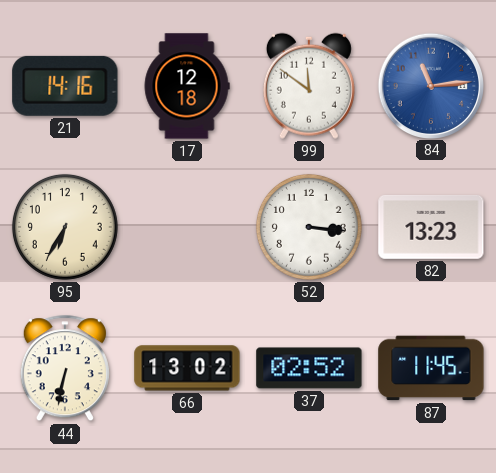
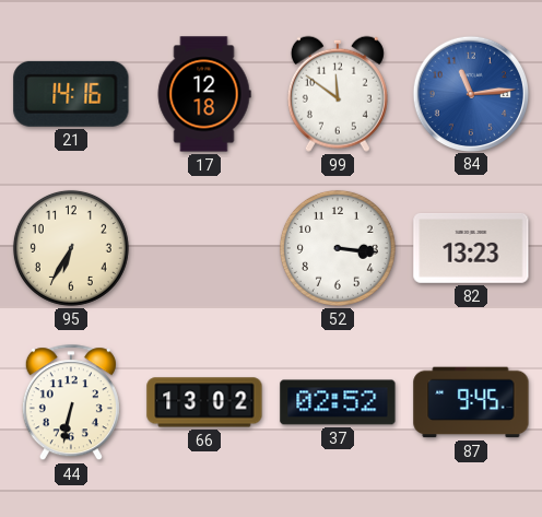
87: 11:45 -> 9:45
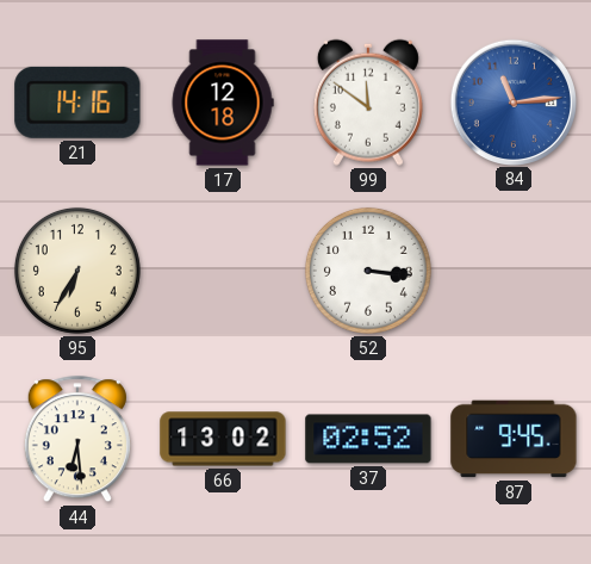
82: 13:23 -> none
44: 6:32 -> 6:29
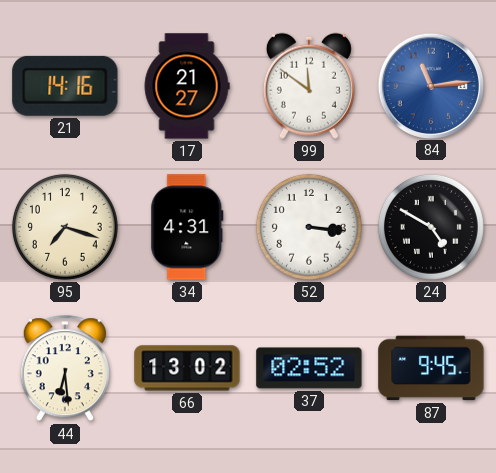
17: 12:18 -> 21:27
95: 6:35 -> 7:18
34: none -> 4:31
24: none -> 4:50
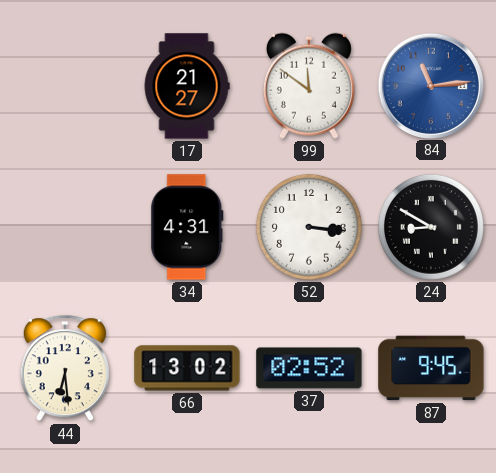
21: 14:16 -> none
95: 7:18 -> none
24: 4:50 -> 8:50
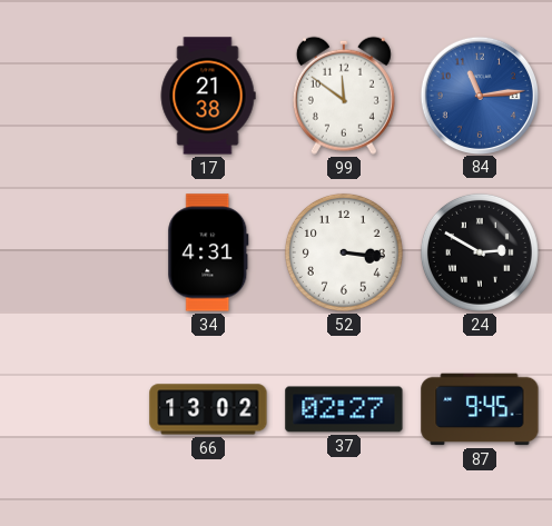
17: 21:27 -> 21:38
24: 8:50 -> 2:50
44: 6:29 -> none
37: 02:52 -> 02:27
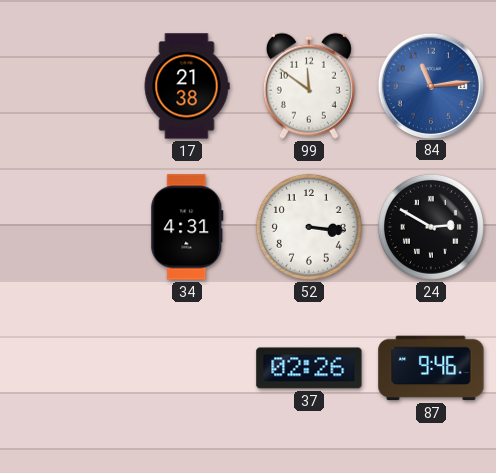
66: 13:02 -> none
37: 02:27 -> 02:26
87: 9:45 -> 9:46
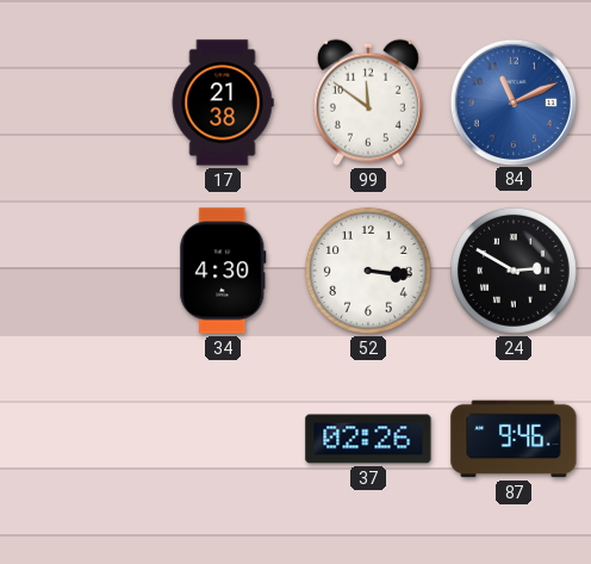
84: 11:14 -> 11:11
34: 4:31 -> 4:30
